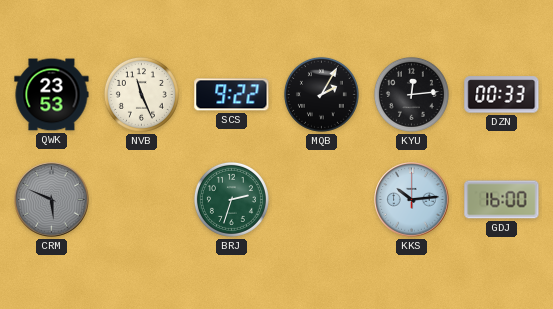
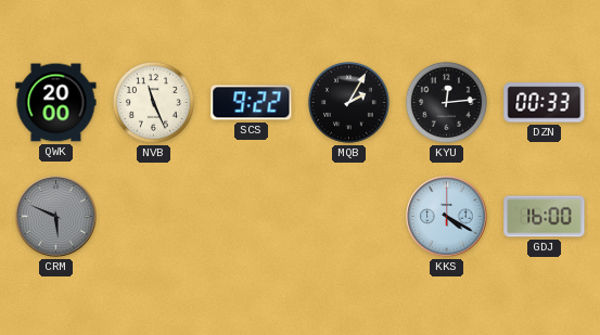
QWK: 23:53 -> 20:00
BRJ: 2:33 -> none
KKS: 10:14 -> 4:20
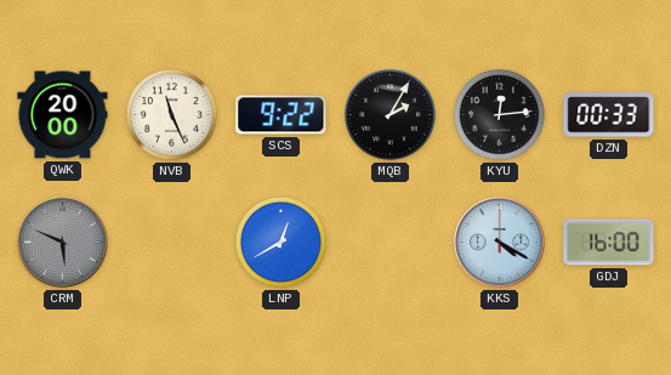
LNP: none -> 12:40
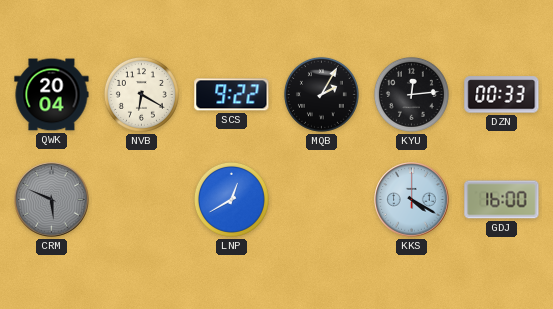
QWK: 20:00 -> 20:04
NVB: 11:26 -> 6:20
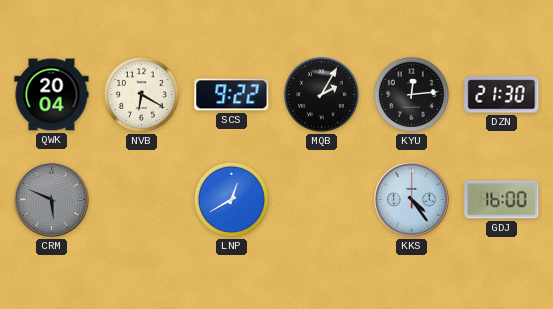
DZN: 00:33 -> 21:30
KKS: 4:20 -> 4:24
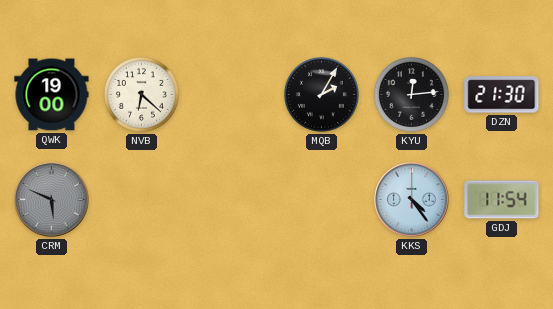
QWK: 20:04 -> 19:00
NVB: 6:20 -> 6:22
SCS: 9:22 -> none
LNP: 12:40 -> none
GDJ: 16:00 -> 11:54
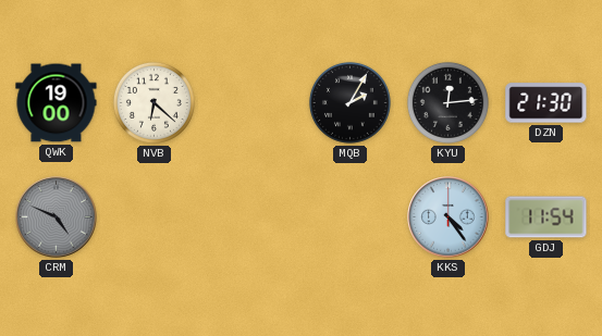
CRM: 5:49 -> 4:49
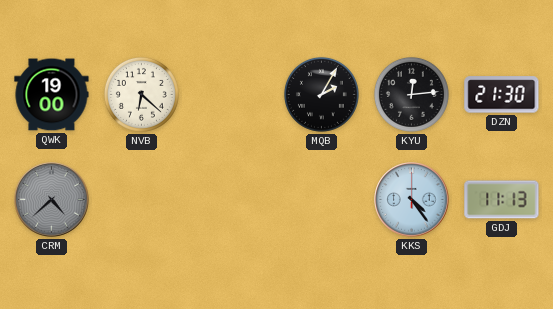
CRM: 4:49 -> 4:38
GDJ: 11:54 -> 11:13
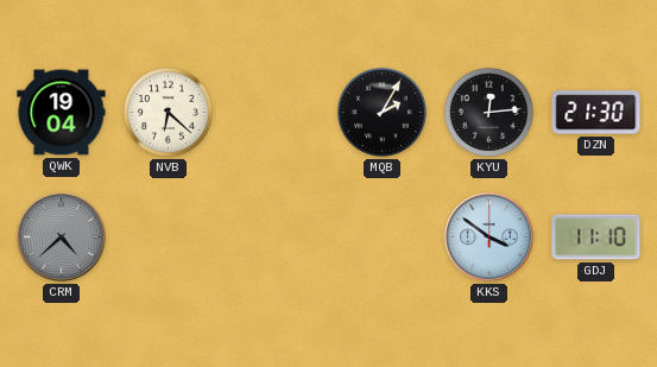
QWK: 19:00 -> 19:04
KKS: 4:24 -> 3:51
GDJ: 11:13 -> 11:10
